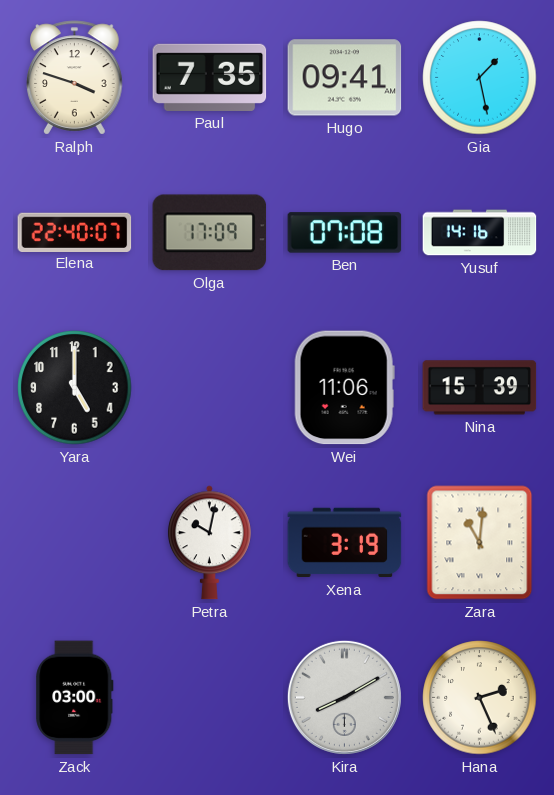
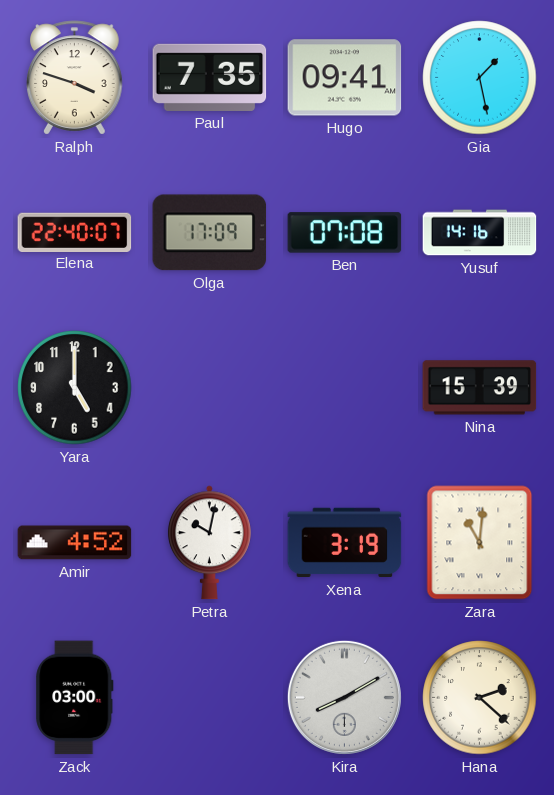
Wei: 11:06 -> none
Amir: none -> 4:52
Hana: 2:26 -> 2:22
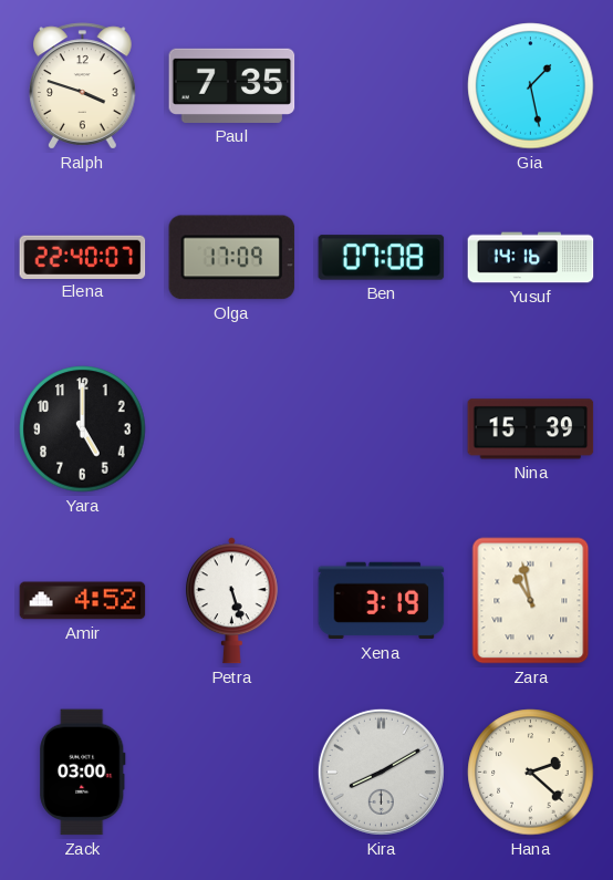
Hugo: 09:41 -> none
Petra: 10:02 -> 5:27
Zara: 11:01 -> 10:58
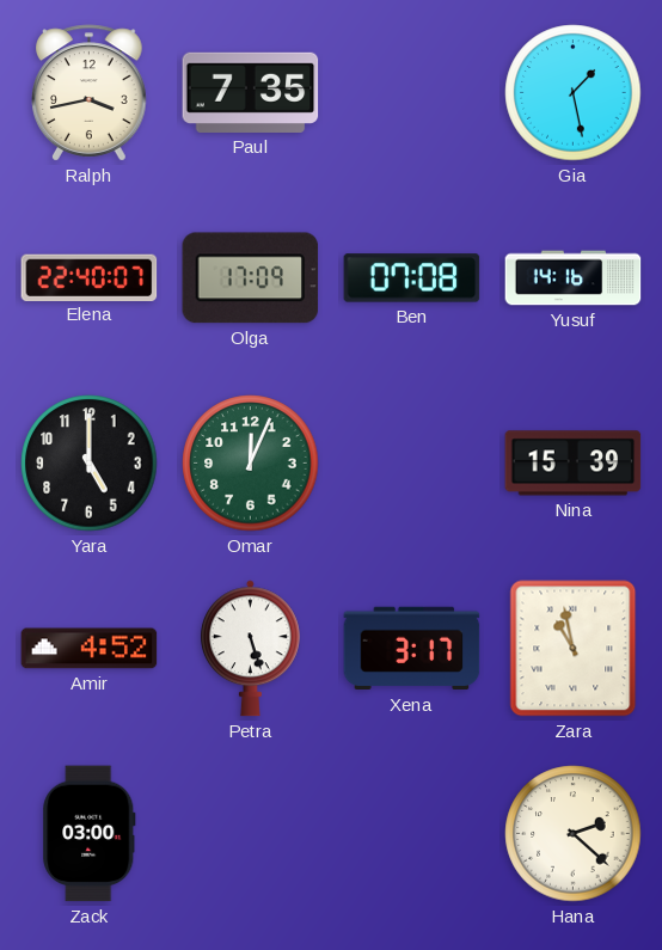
Ralph: 3:48 -> 3:43
Omar: none -> 12:04
Xena: 3:19 -> 3:17
Kira: 8:10 -> none
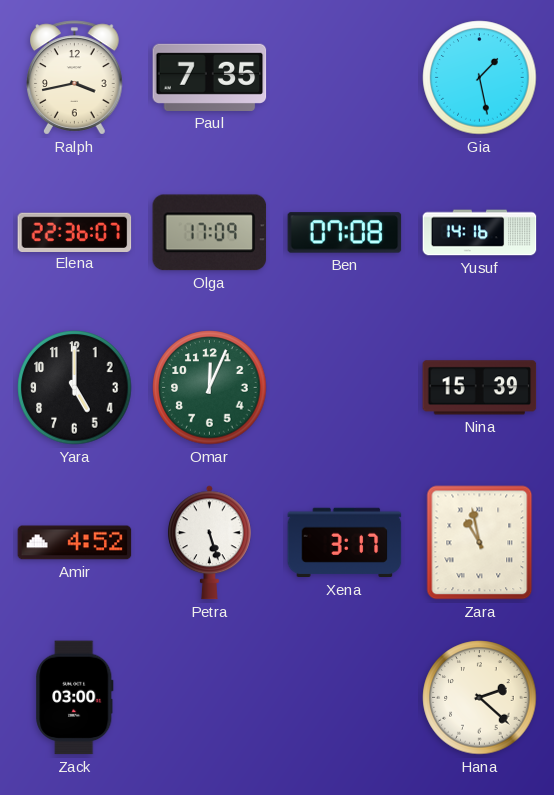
Elena: 22:40 -> 22:36
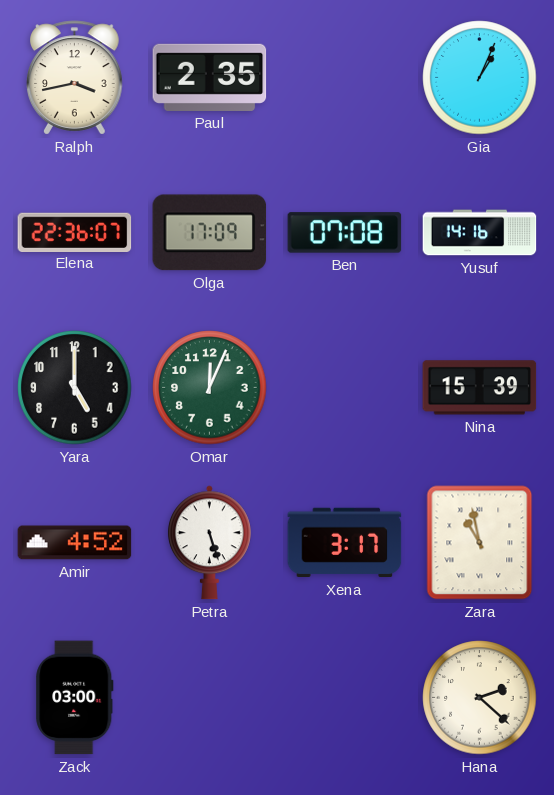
Paul: 7:35 -> 2:35
Gia: 1:28 -> 1:04
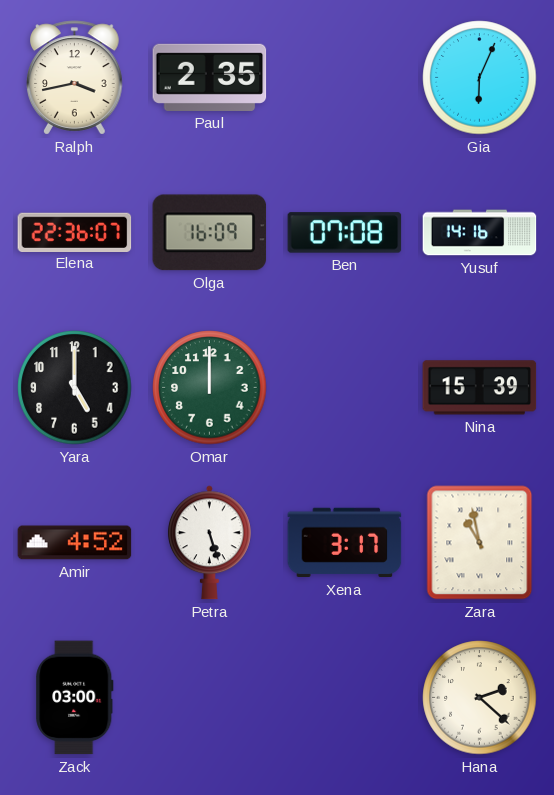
Gia: 1:04 -> 6:04
Olga: 17:09 -> 16:09
Omar: 12:04 -> 12:00
